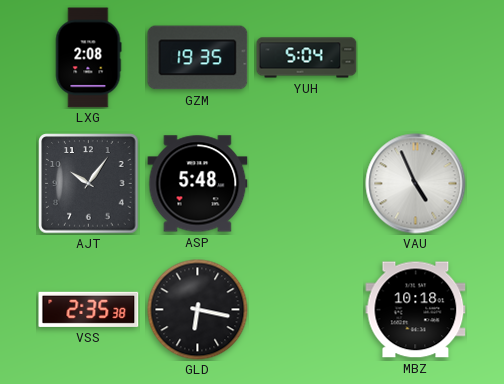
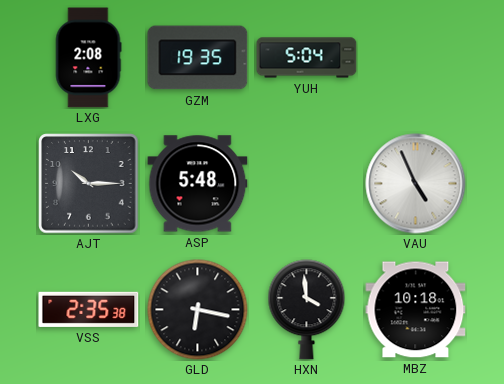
AJT: 10:06 -> 10:15
HXN: none -> 3:59
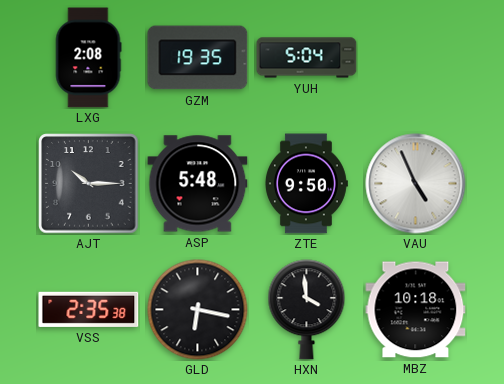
ZTE: none -> 9:50
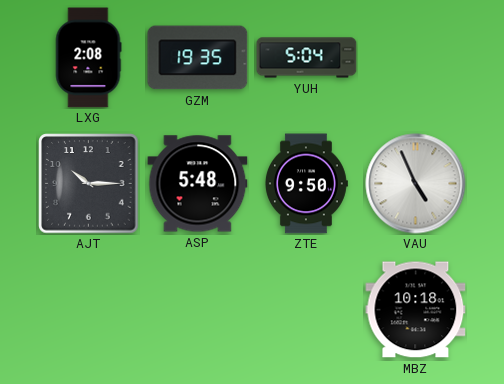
VSS: 2:35 -> none
GLD: 6:17 -> none
HXN: 3:59 -> none
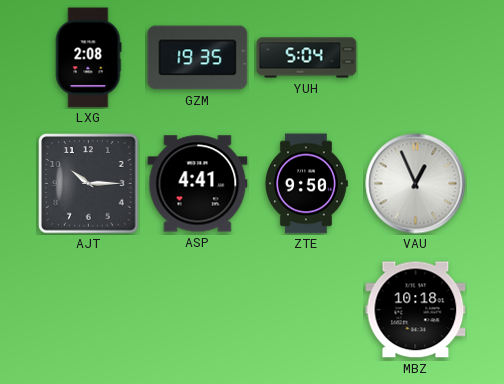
ASP: 5:48 -> 4:41
VAU: 4:56 -> 12:56
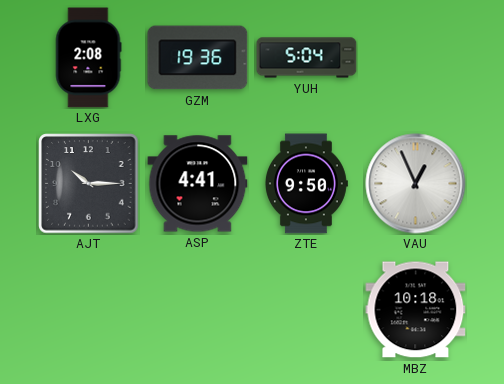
GZM: 19:35 -> 19:36
